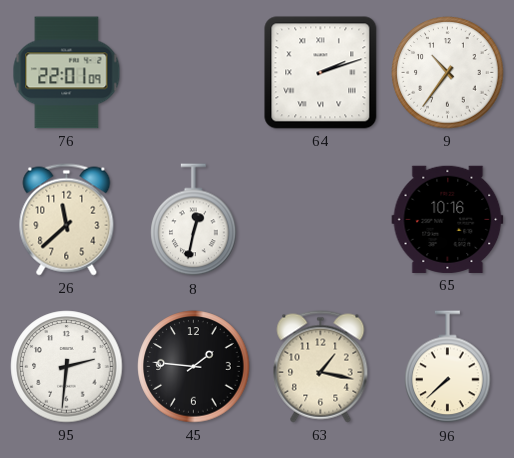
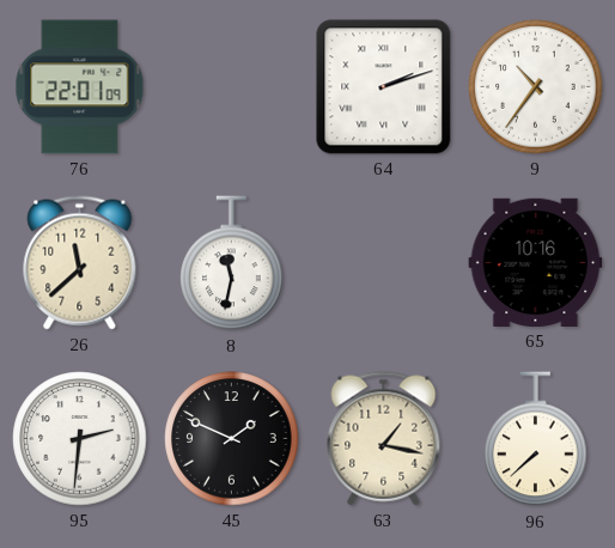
8: 12:32 -> 11:32
45: 1:46 -> 1:49
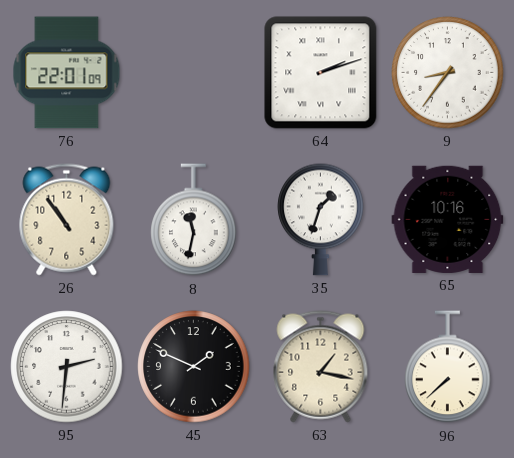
9: 10:36 -> 8:36
26: 11:38 -> 10:54
35: none -> 1:33
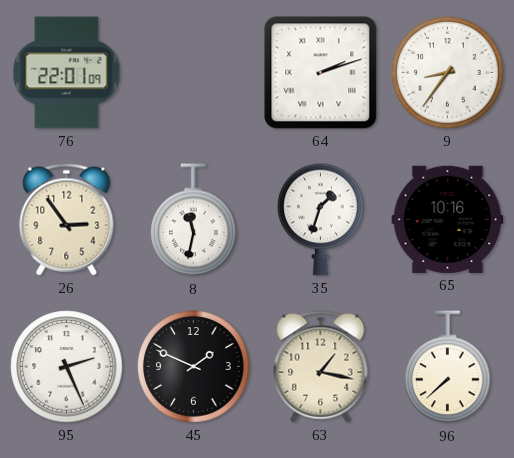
26: 10:54 -> 2:54
95: 2:31 -> 2:26
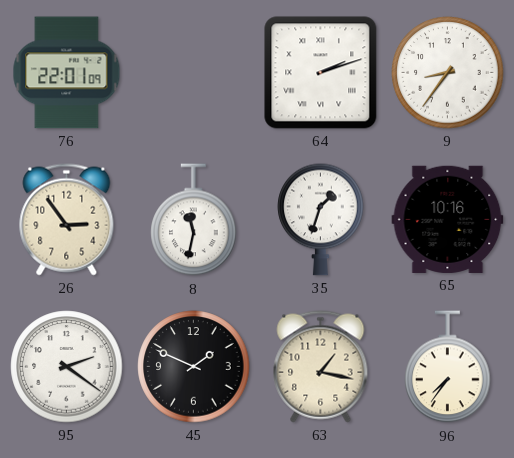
95: 2:26 -> 2:21
96: 7:38 -> 7:36
